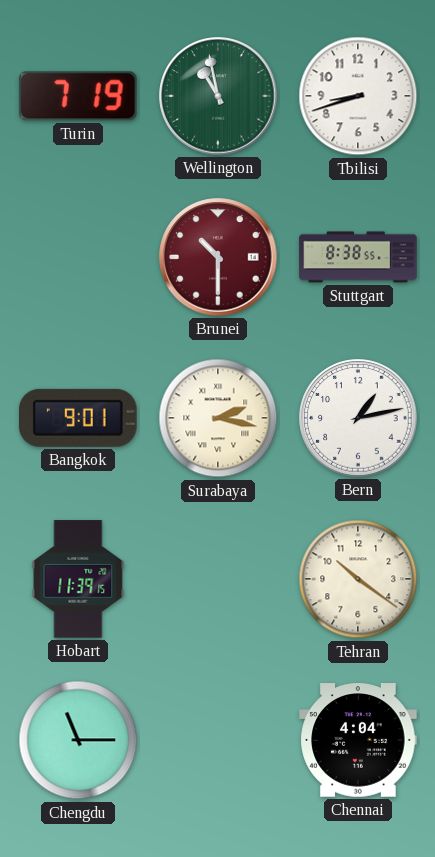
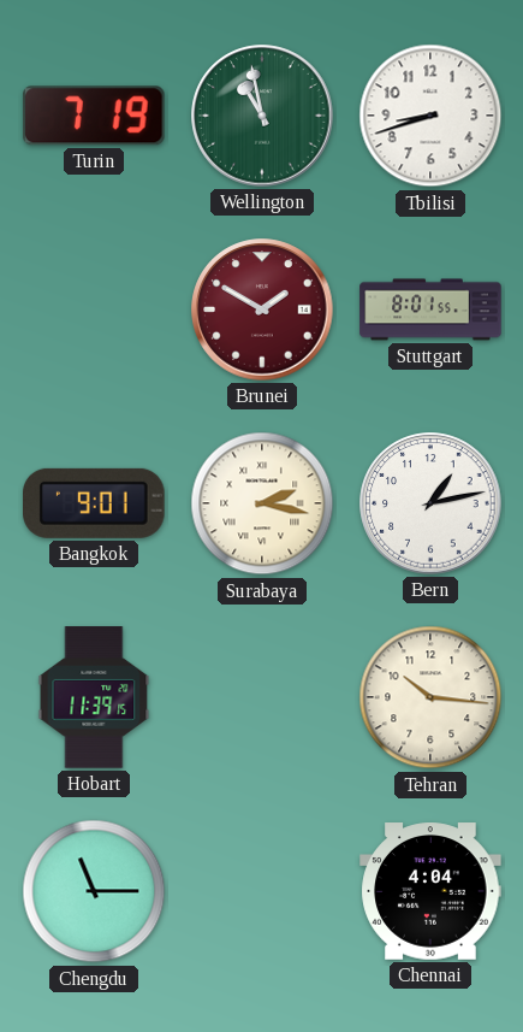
Brunei: 10:30 -> 1:50
Stuttgart: 8:38 -> 8:01
Tehran: 10:21 -> 10:16
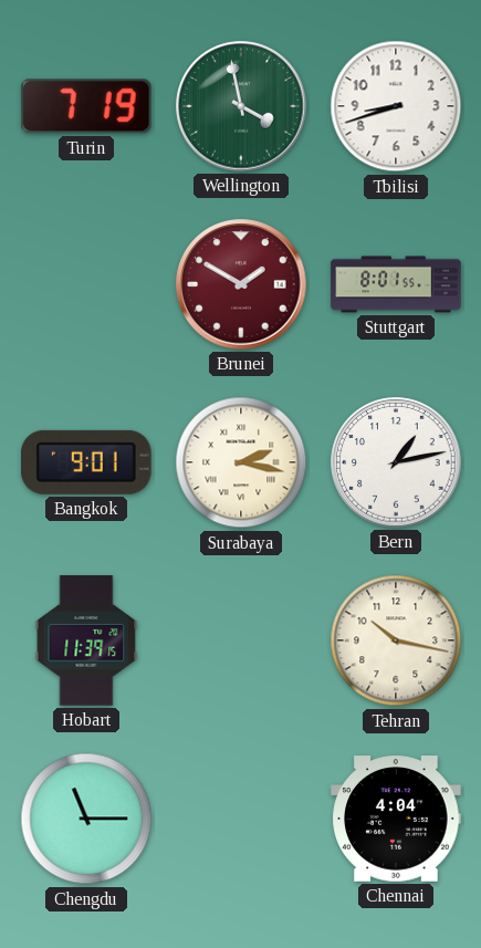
Wellington: 10:58 -> 3:58
Tehran: 10:16 -> 10:17
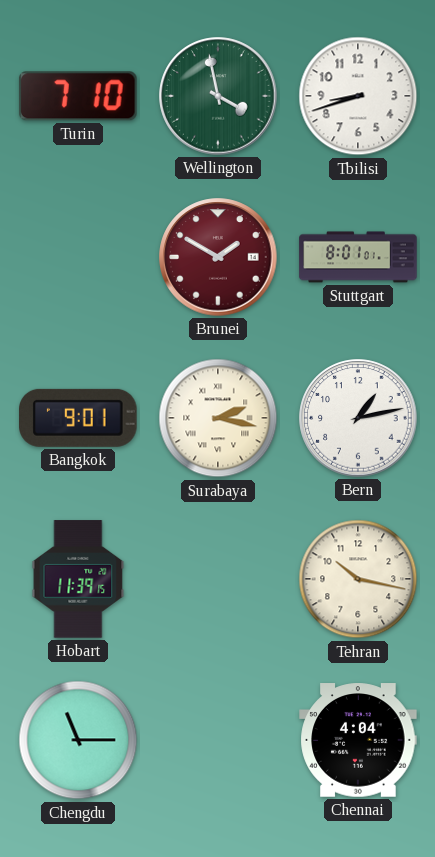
Turin: 7:19 -> 7:10
Stuttgart: 8:01:55 -> 8:01:01
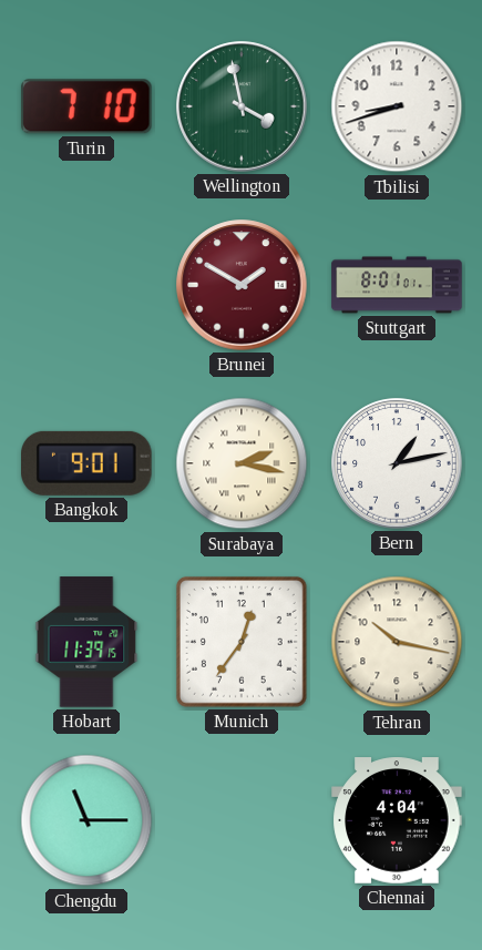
Munich: none -> 12:36
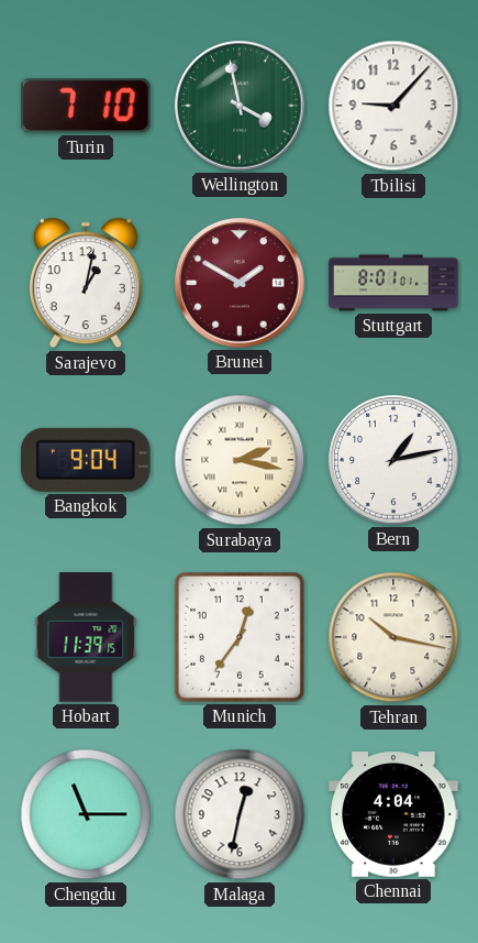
Tbilisi: 8:42 -> 9:07
Sarajevo: none -> 1:02
Bangkok: 9:01 -> 9:04
Malaga: none -> 12:32
